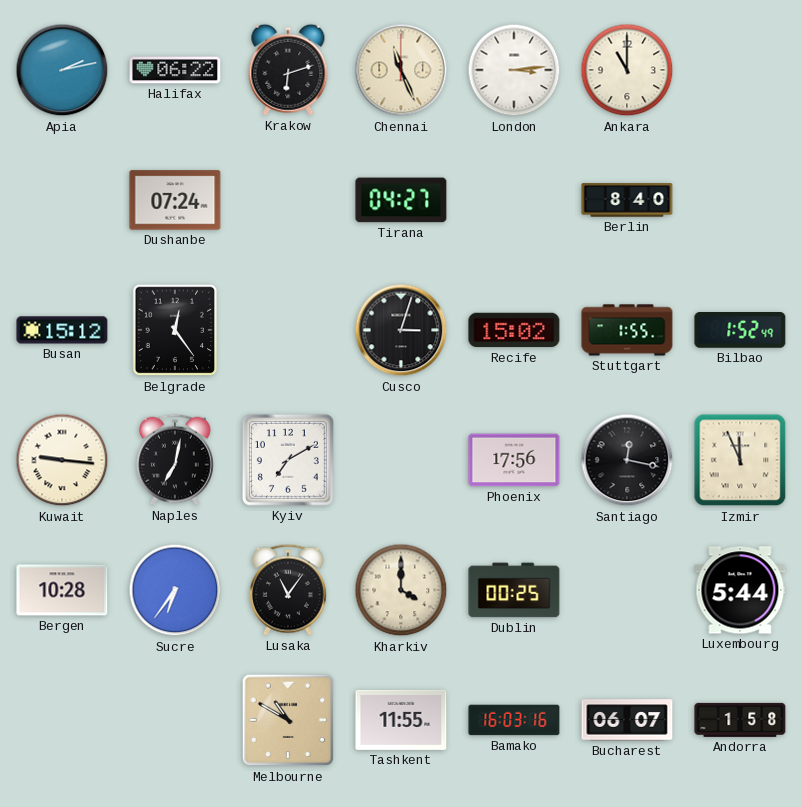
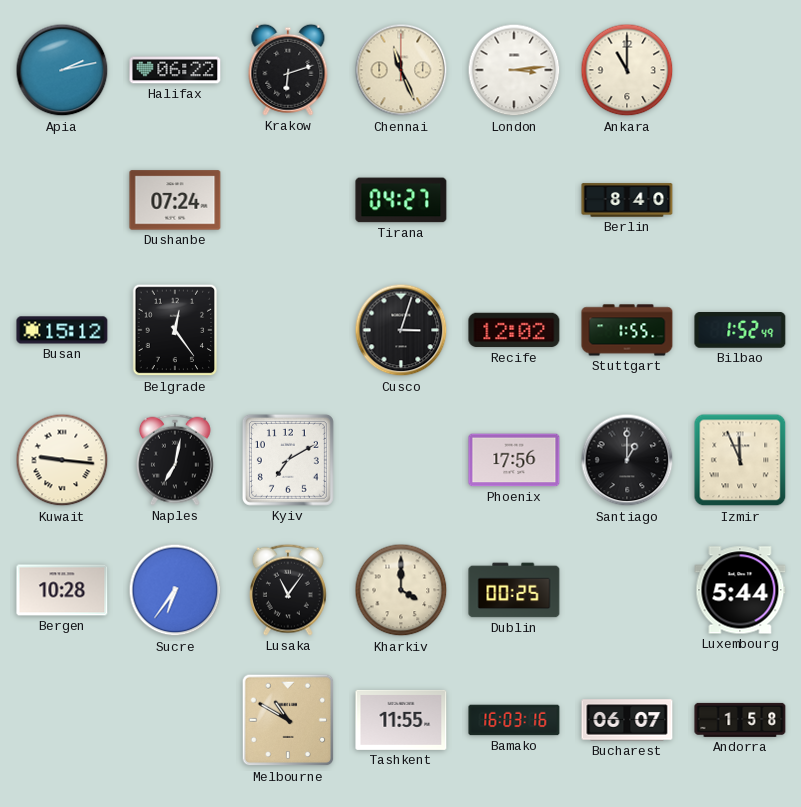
Recife: 15:02 -> 12:02
Santiago: 12:17 -> 1:00
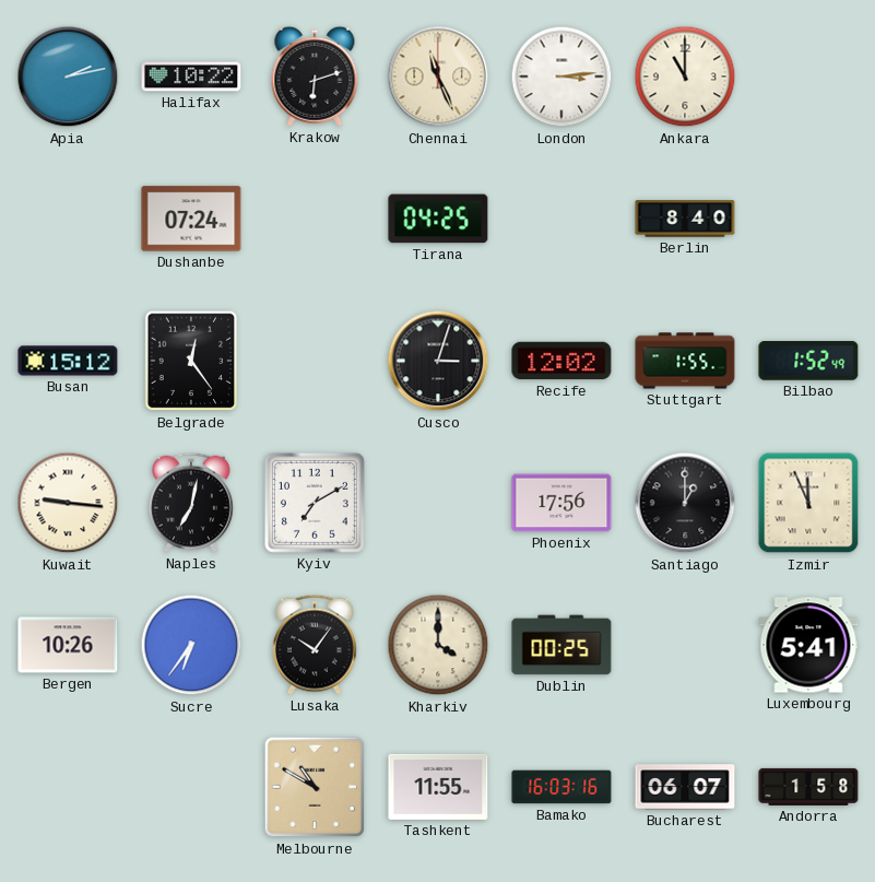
Halifax: 06:22 -> 10:22
Tirana: 04:27 -> 04:25
Bergen: 10:28 -> 10:26
Lusaka: 11:06 -> 10:06
Luxembourg: 5:44 -> 5:41
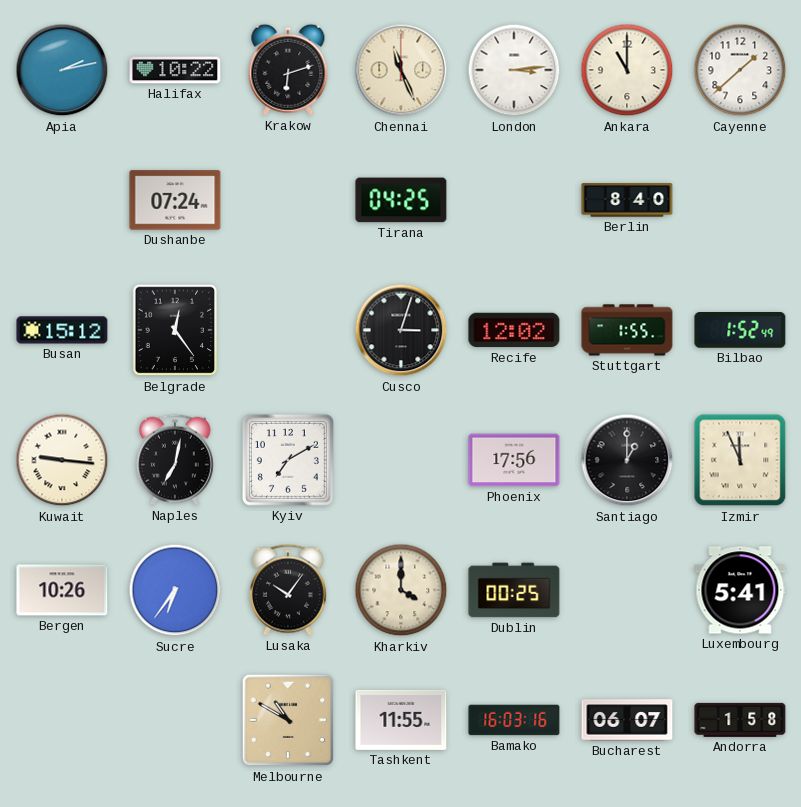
Cayenne: none -> 1:38
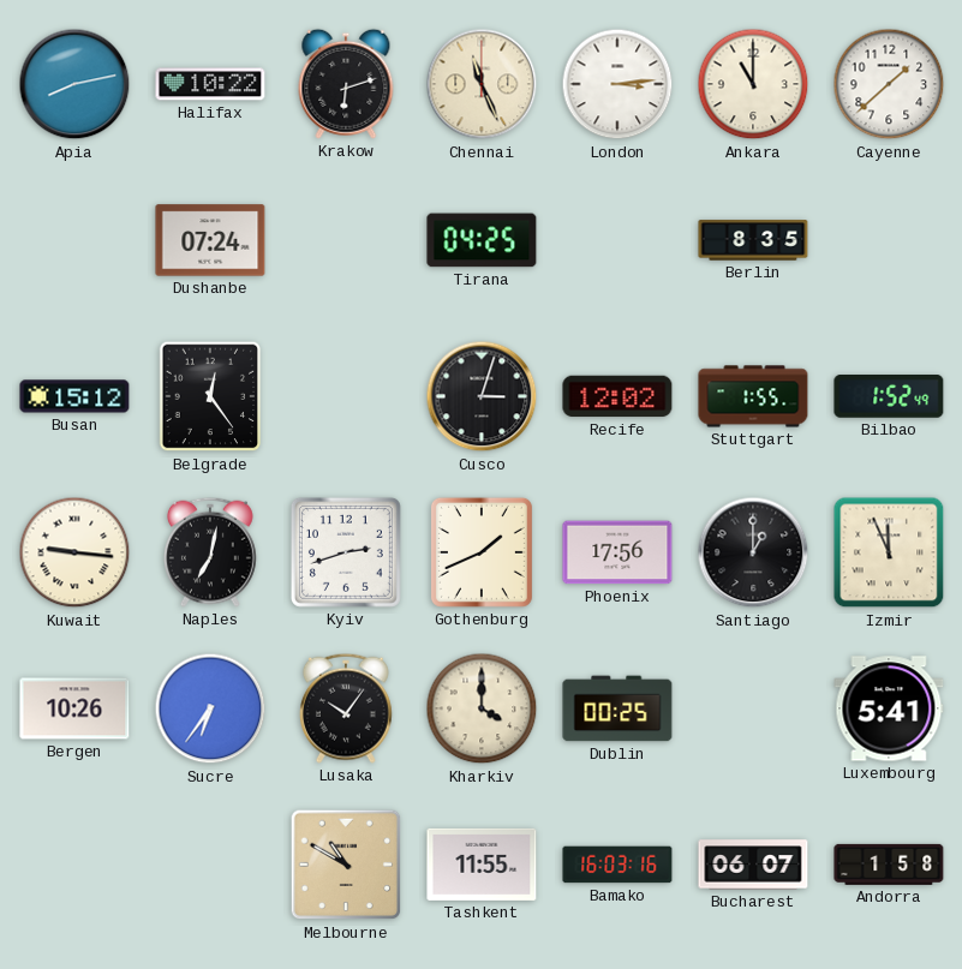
Apia: 2:13 -> 8:13
Berlin: 8:40 -> 8:35
Kyiv: 7:10 -> 2:42
Gothenburg: none -> 1:41
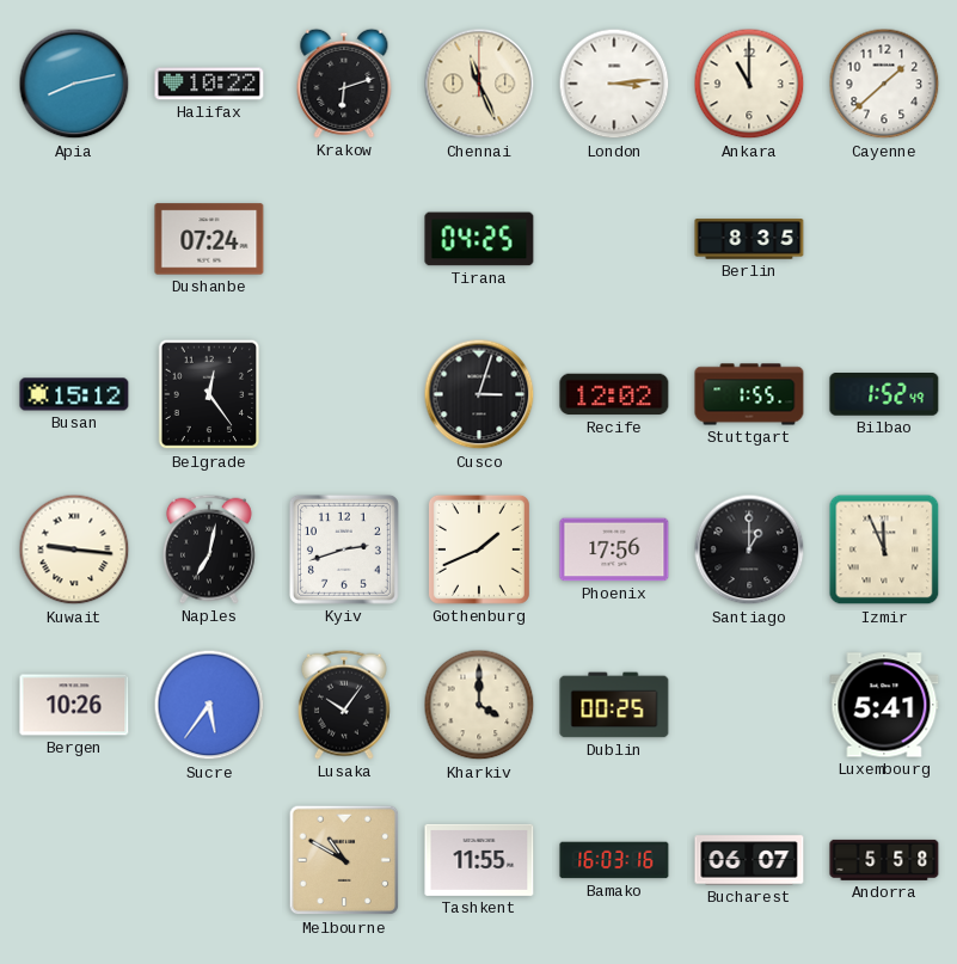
Sucre: 6:36 -> 5:36
Andorra: 1:58 -> 5:58
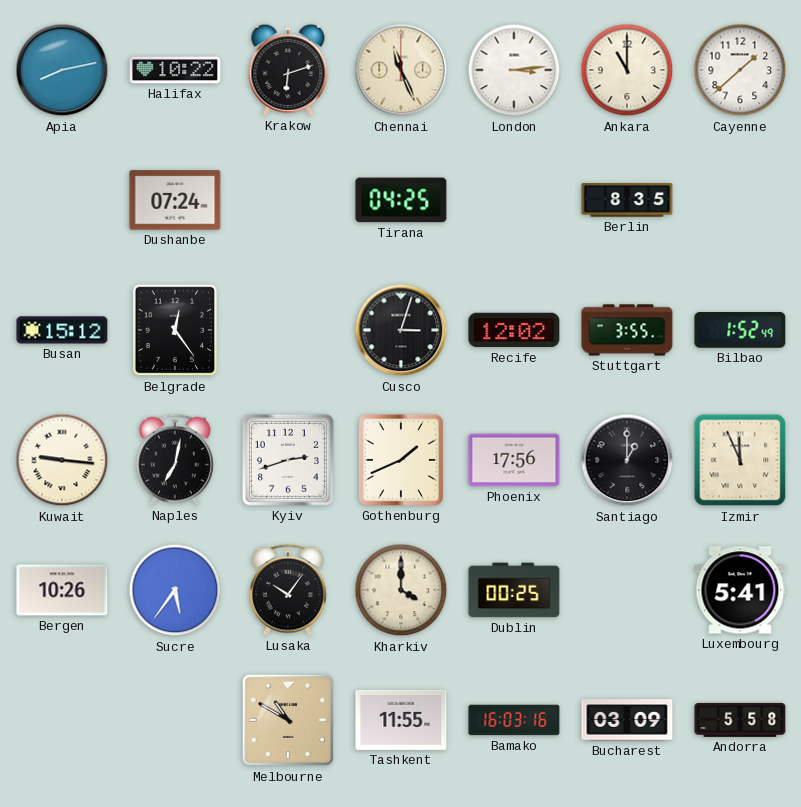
Stuttgart: 1:55 -> 3:55
Bucharest: 06:07 -> 03:09
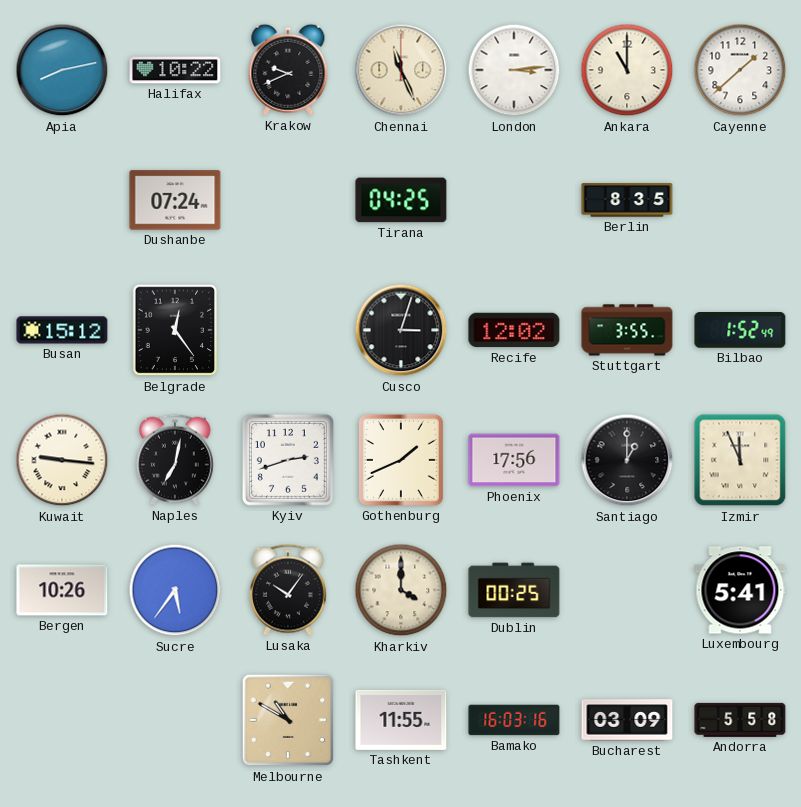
Krakow: 6:12 -> 9:41
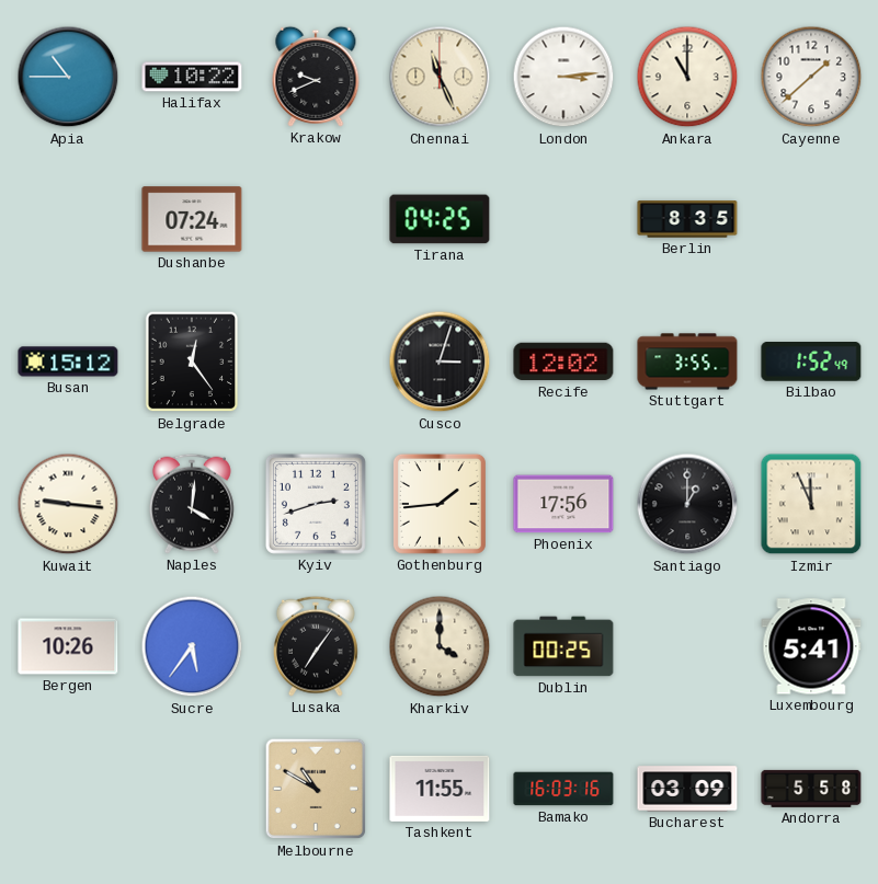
Apia: 8:13 -> 10:45
Naples: 7:02 -> 4:01
Gothenburg: 1:41 -> 1:44
Lusaka: 10:06 -> 7:06
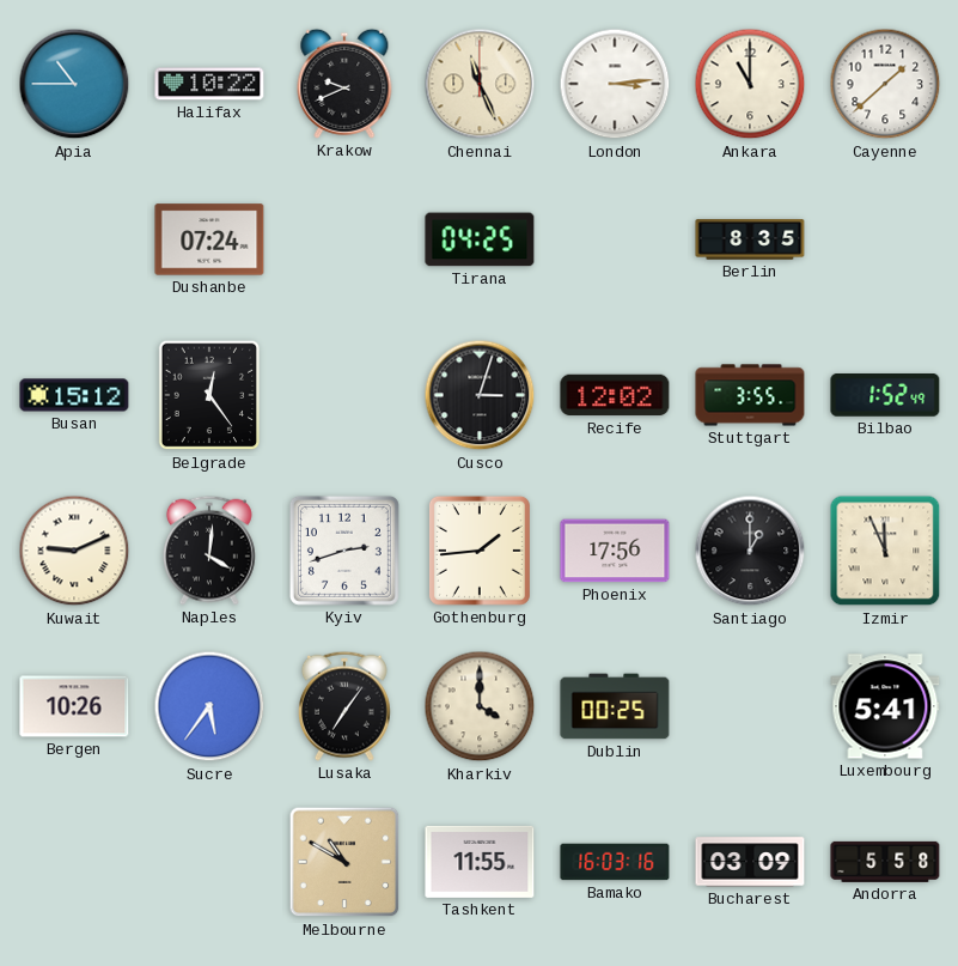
Kuwait: 9:16 -> 9:11
